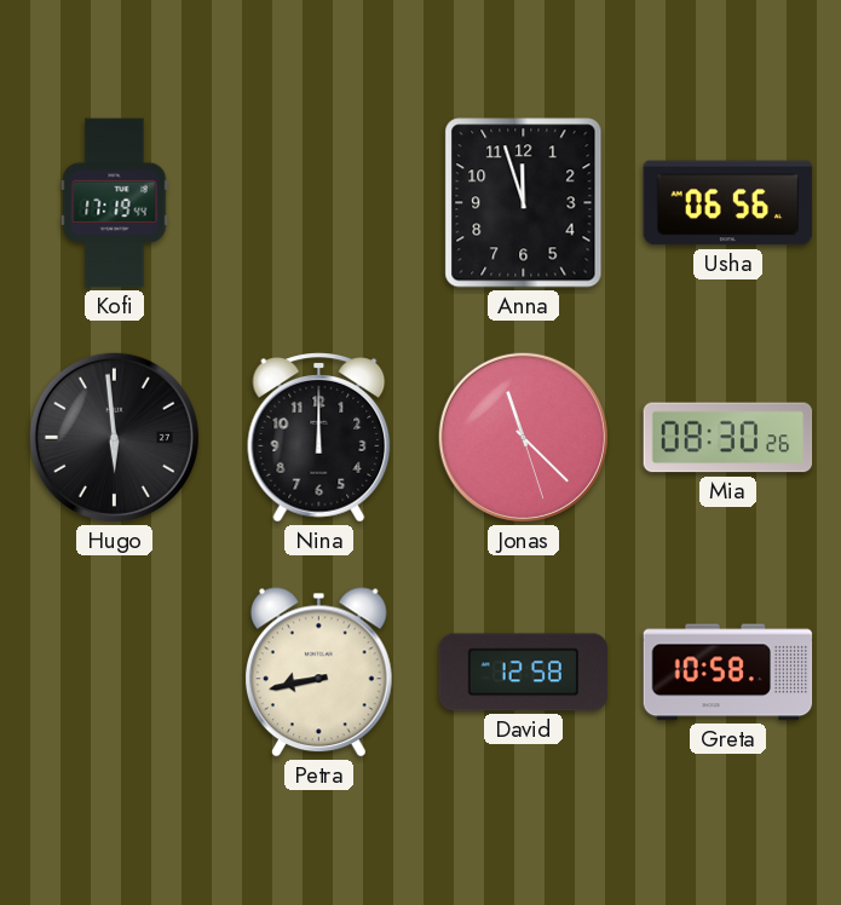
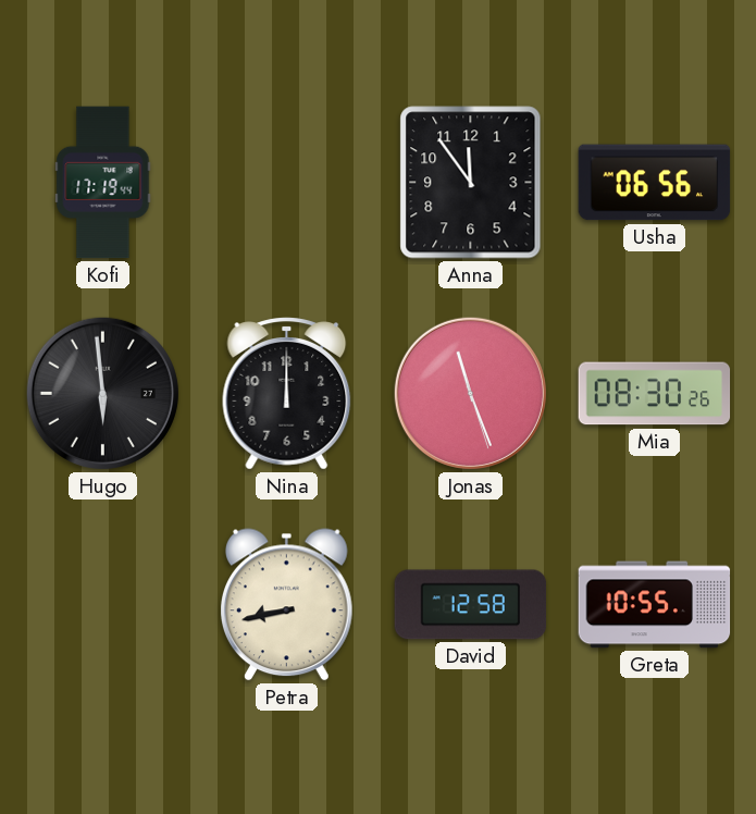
Anna: 11:57 -> 11:54
Jonas: 11:22 -> 11:26
Greta: 10:58 -> 10:55
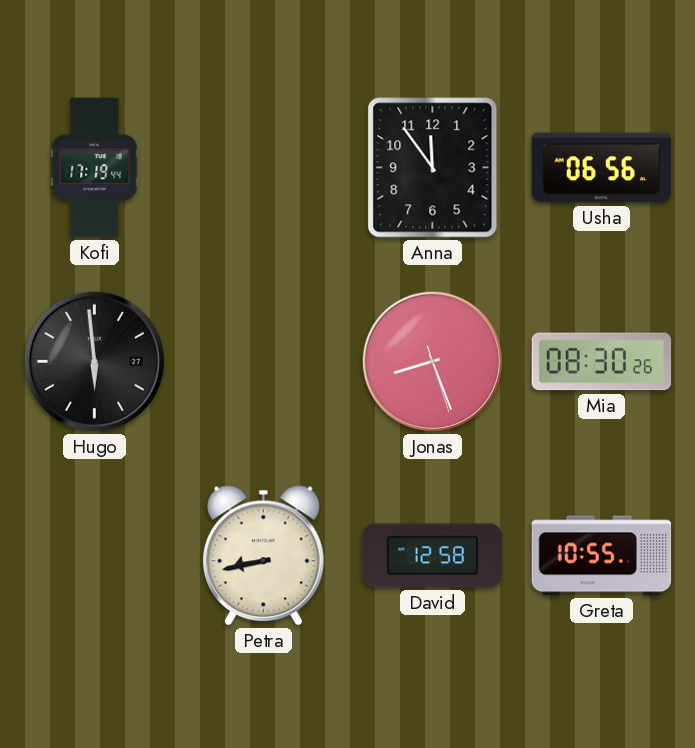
Nina: 12:00 -> none
Jonas: 11:26 -> 8:26
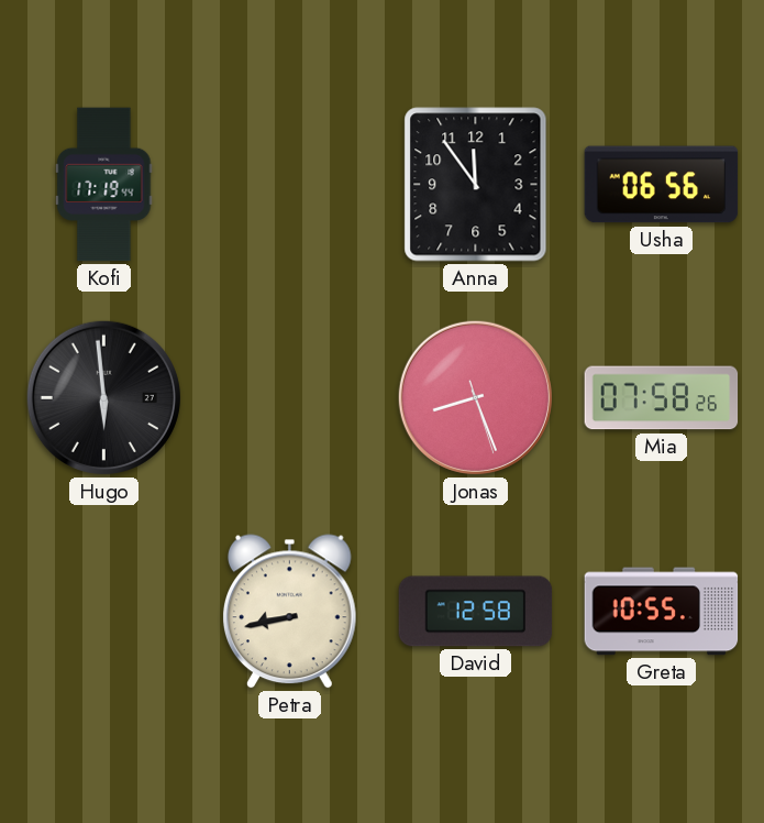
Mia: 08:30 -> 07:58
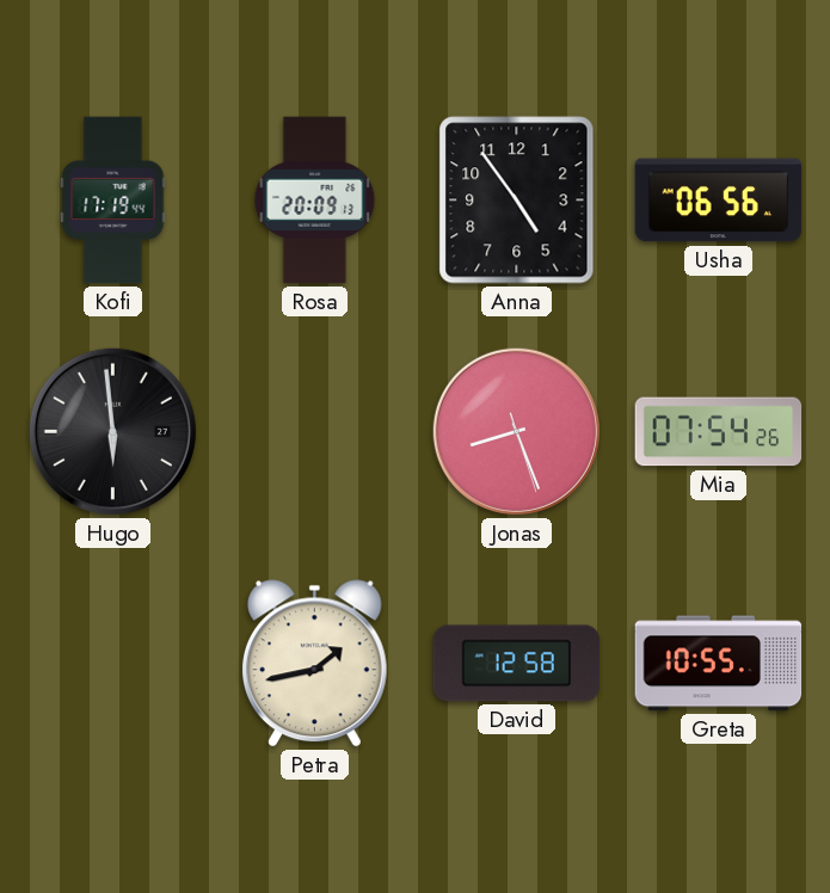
Rosa: none -> 20:09
Anna: 11:54 -> 4:54
Mia: 07:58 -> 07:54
Petra: 8:43 -> 1:43
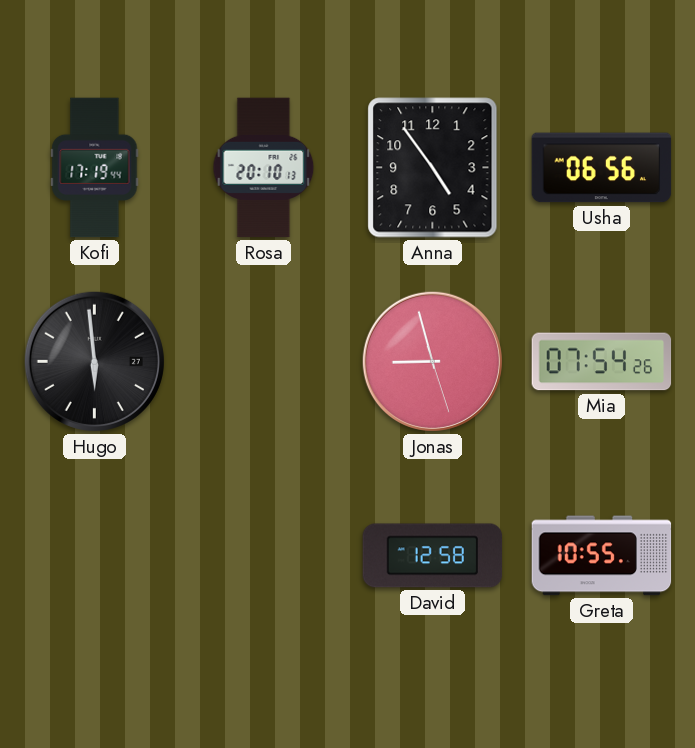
Rosa: 20:09 -> 20:10
Jonas: 8:26 -> 8:57
Petra: 1:43 -> none
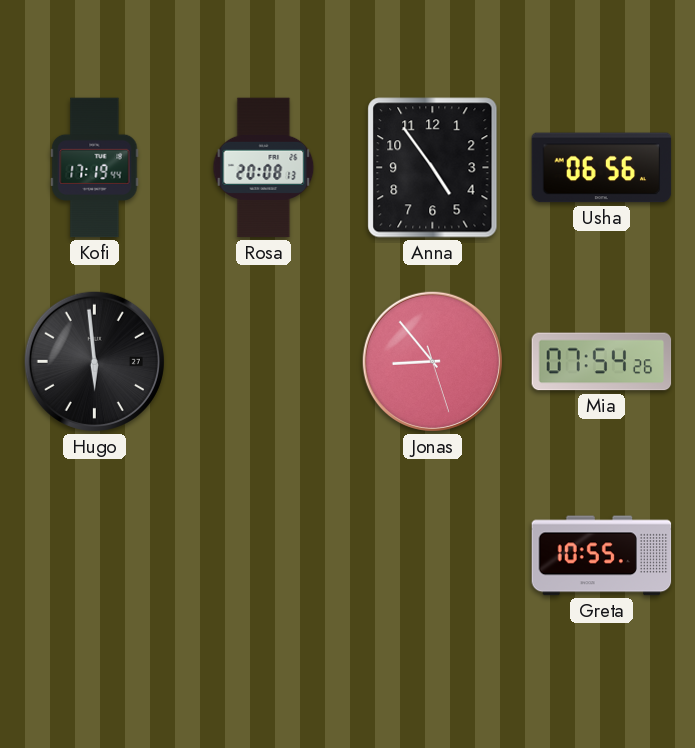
Rosa: 20:10 -> 20:08
Jonas: 8:57 -> 8:53
David: 12:58 -> none
